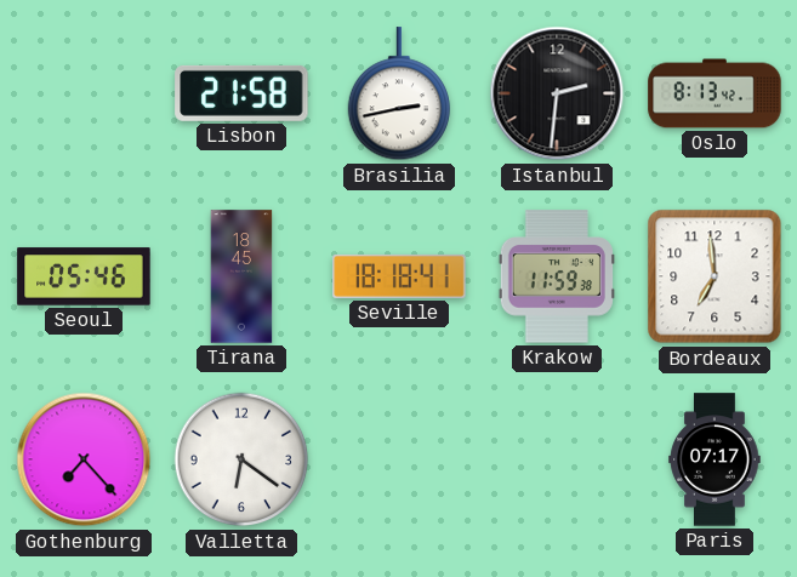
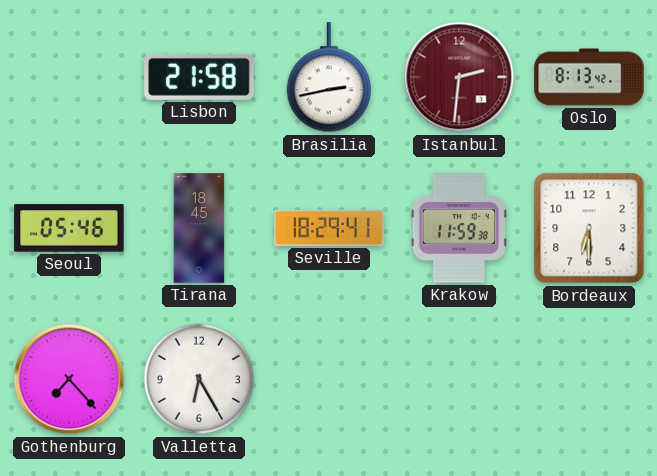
Istanbul dial: black -> burgundy
Seville: 18:18 -> 18:29
Bordeaux: 6:59 -> 6:30
Valletta: 6:21 -> 6:25
Paris: 07:17 -> none
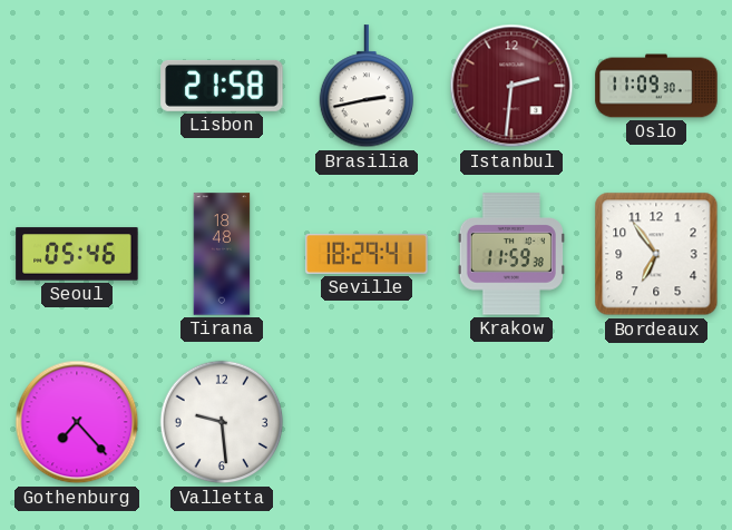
Oslo: 8:13 -> 11:09
Tirana: 18:45 -> 18:48
Bordeaux: 6:30 -> 6:54
Valletta: 6:25 -> 9:29
